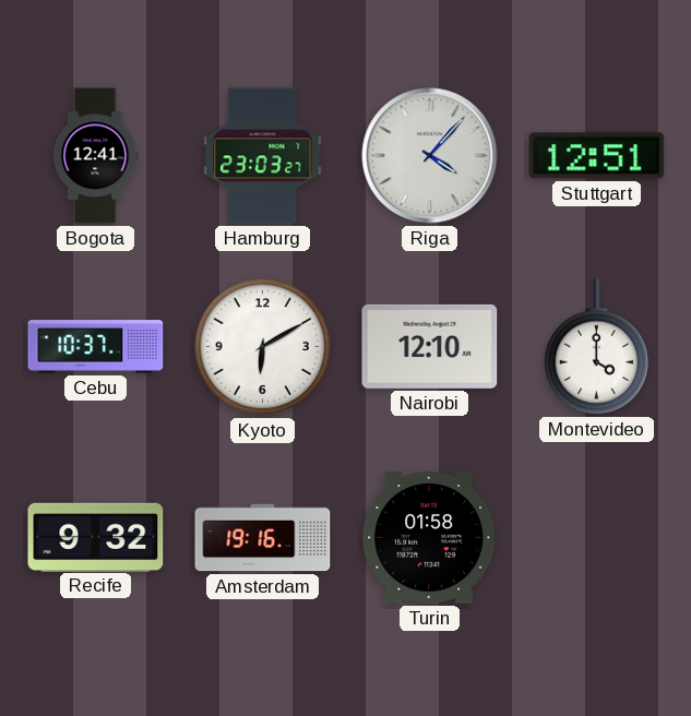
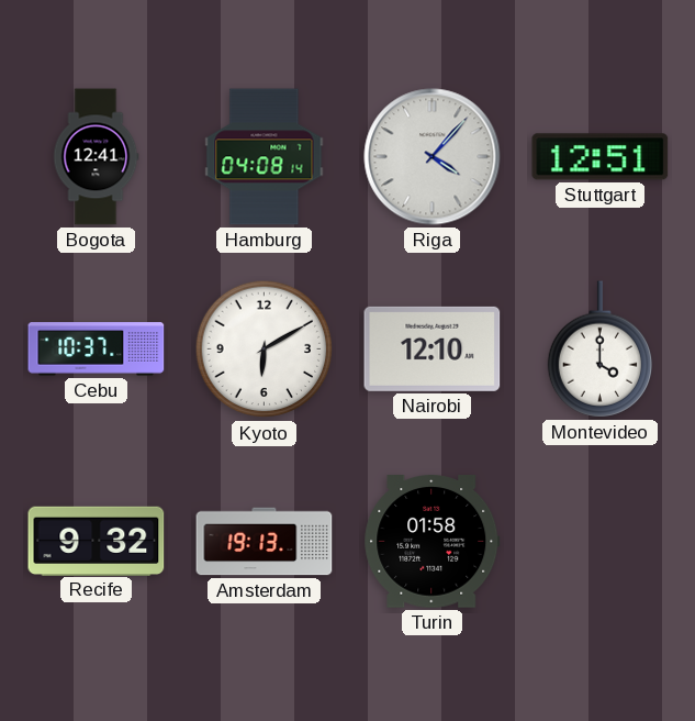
Hamburg: 23:03 -> 04:08
Amsterdam: 19:16 -> 19:13
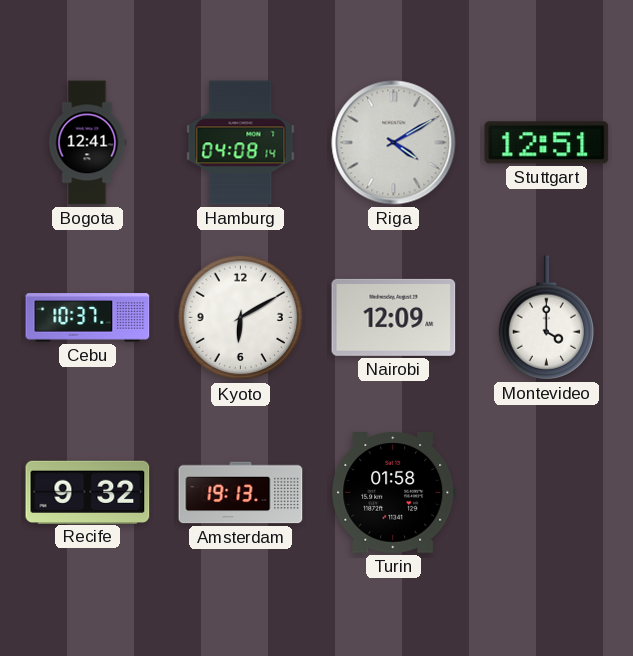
Riga: 4:07 -> 4:10
Nairobi: 12:10 -> 12:09
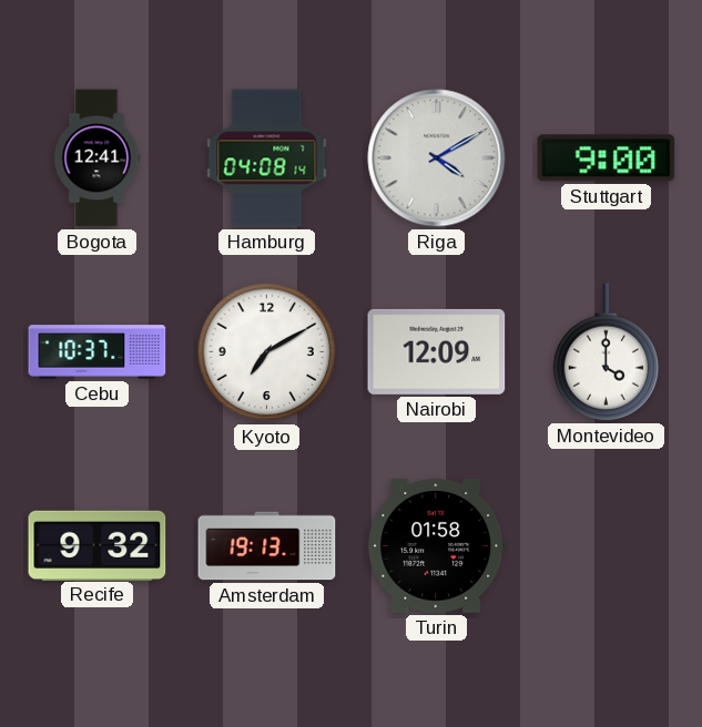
Stuttgart: 12:51 -> 9:00
Kyoto: 6:10 -> 7:10
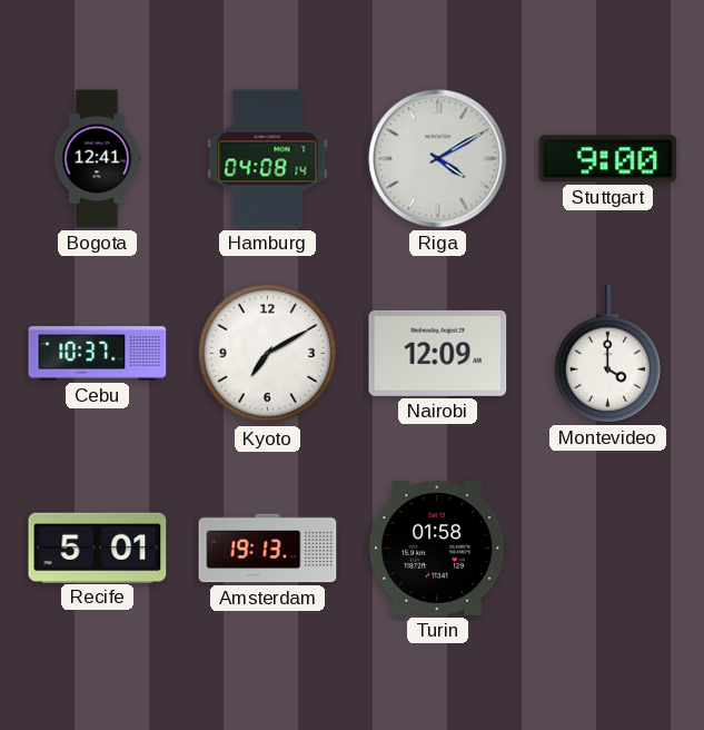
Recife: 9:32 -> 5:01
